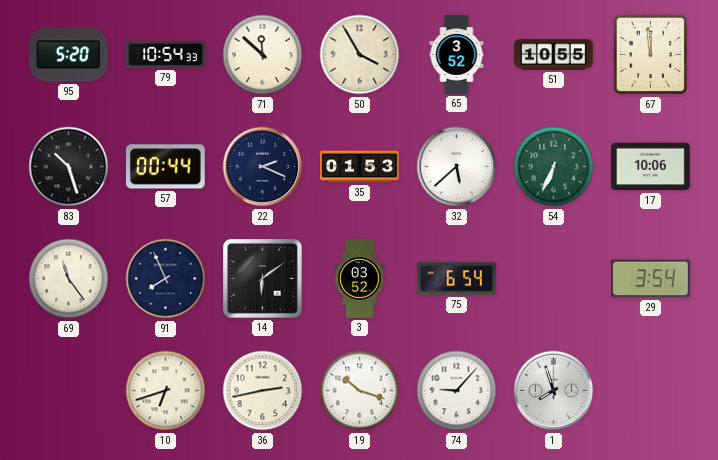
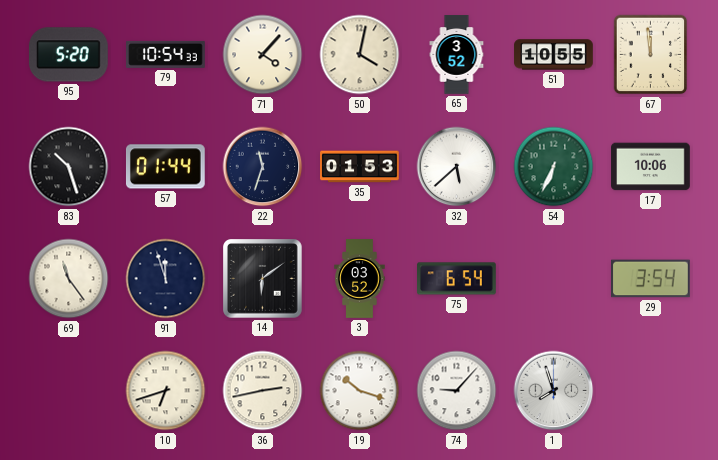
71: 11:52 -> 4:07
50: 3:55 -> 4:02
57: 00:44 -> 01:44
22: 2:19 -> 11:33
91: 7:56 -> 11:57
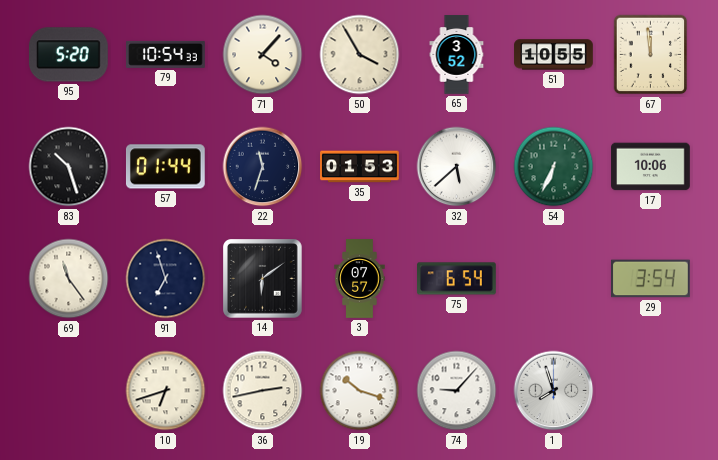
50: 4:02 -> 3:55
91: 11:57 -> 6:57
3: 03:52 -> 07:57
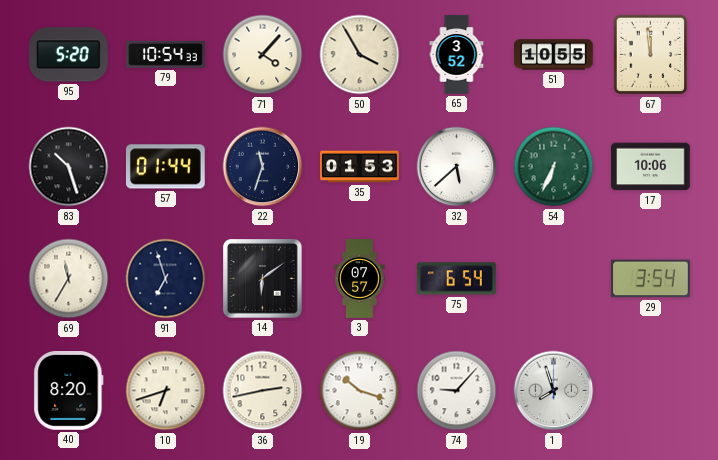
69: 11:24 -> 11:35
40: none -> 8:20
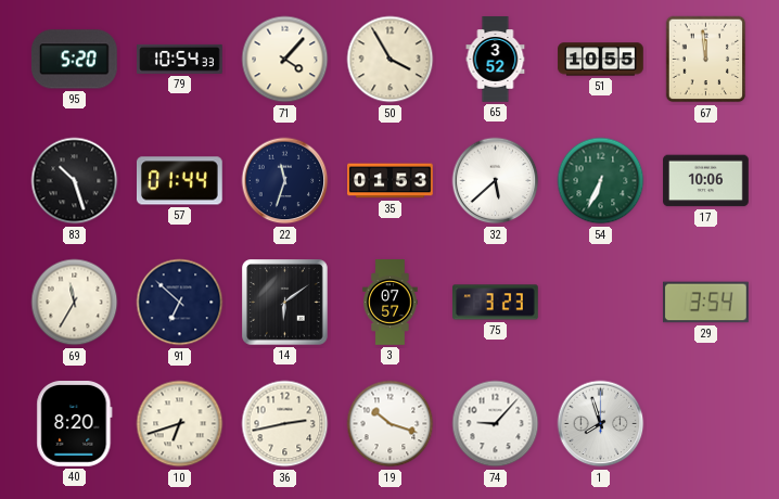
91: 6:57 -> 6:52
75: 6:54 -> 3:23
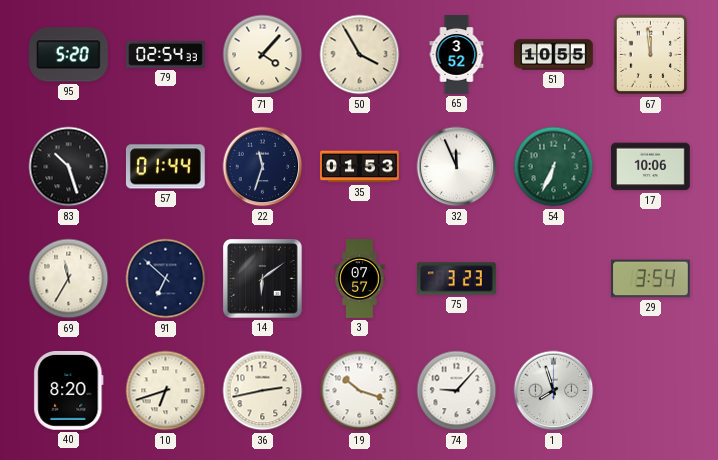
79: 10:54 -> 02:54
32: 5:38 -> 11:56
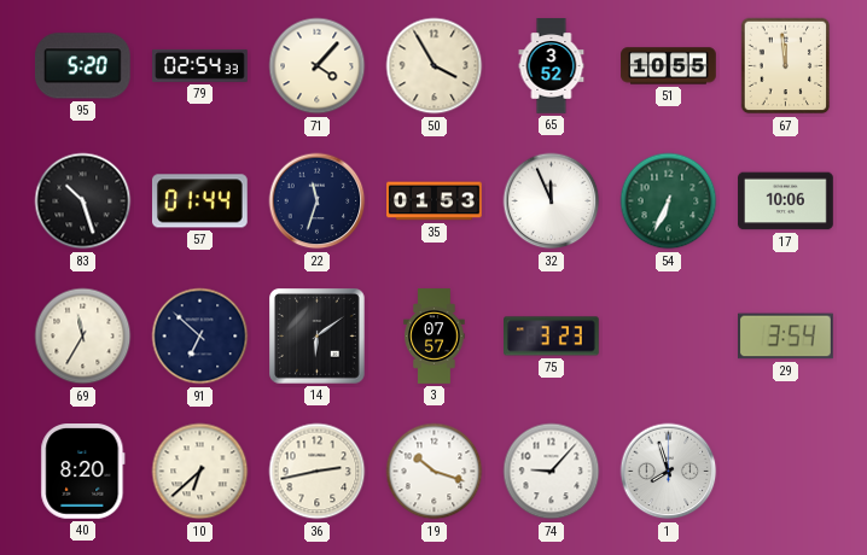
10: 6:42 -> 6:38
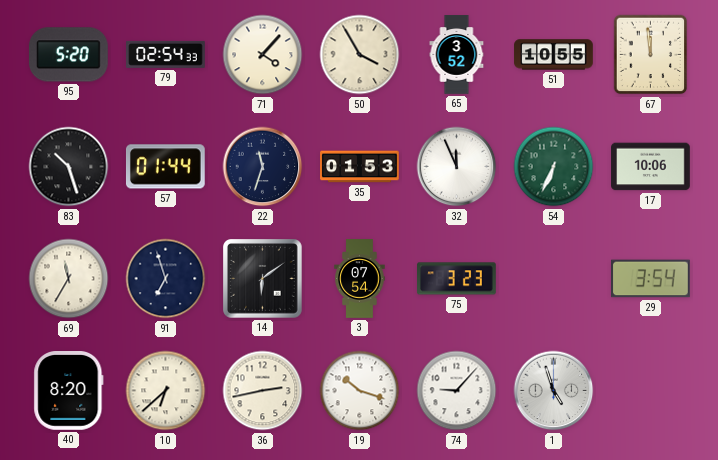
91: 6:52 -> 6:57
3: 07:57 -> 07:54
1: 7:57 -> 4:57
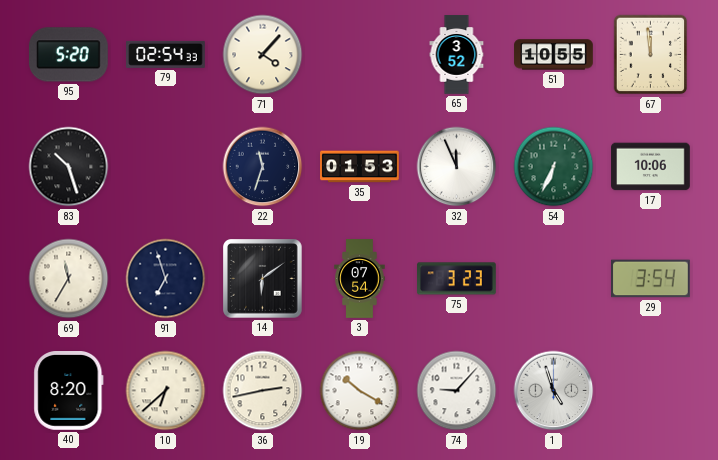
50: 3:55 -> none
57: 01:44 -> none
19: 10:18 -> 10:20
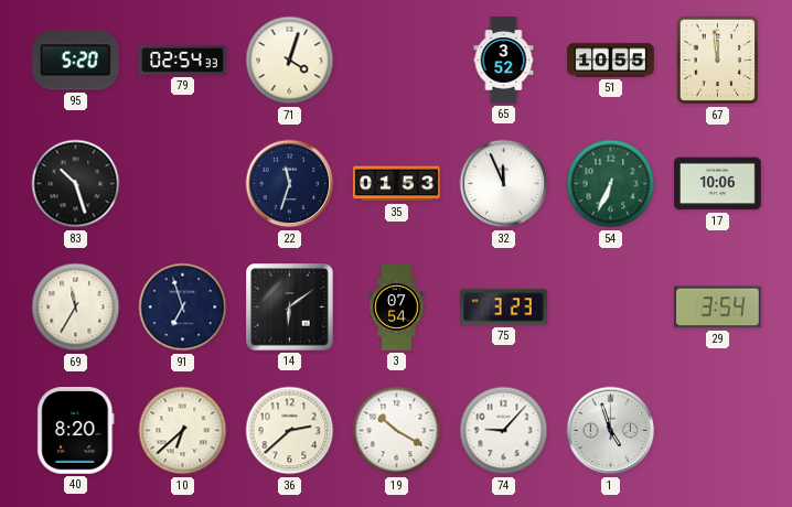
71: 4:07 -> 4:03
36: 2:43 -> 2:38
